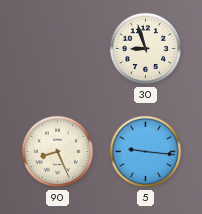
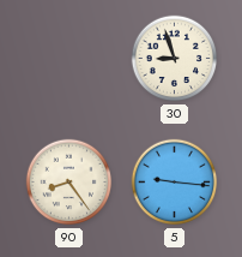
90: 8:26 -> 8:24
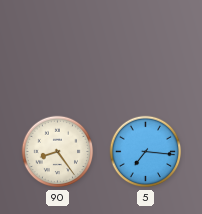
30: 8:57 -> none
5: 9:16 -> 7:16
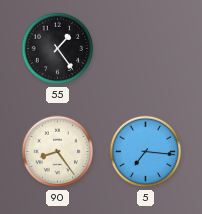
55: none -> 1:24
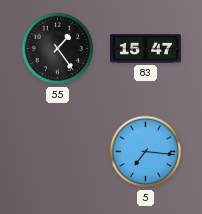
83: none -> 15:47
90: 8:24 -> none
